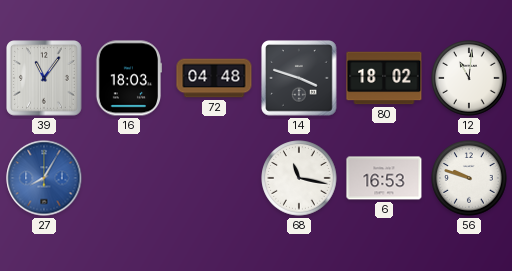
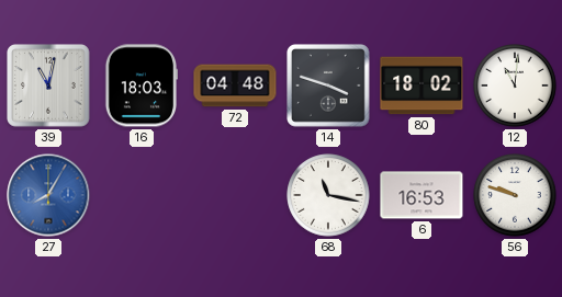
39: 11:06 -> 11:02
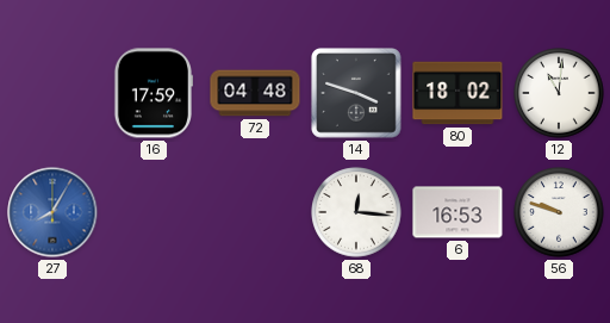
39: 11:02 -> none
16: 18:03 -> 17:59
68: 11:17 -> 12:16
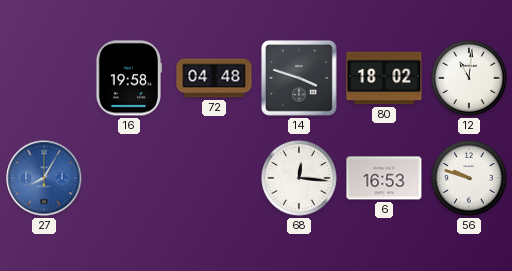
16: 17:59 -> 19:58
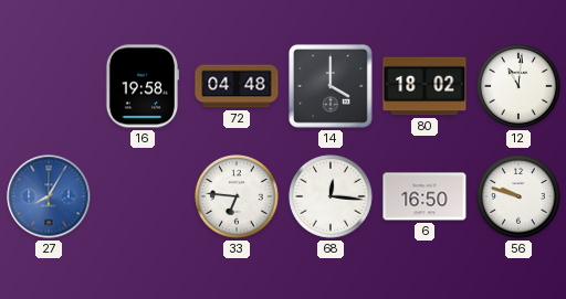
14: 3:48 -> 4:00
33: none -> 6:46
6: 16:53 -> 16:50
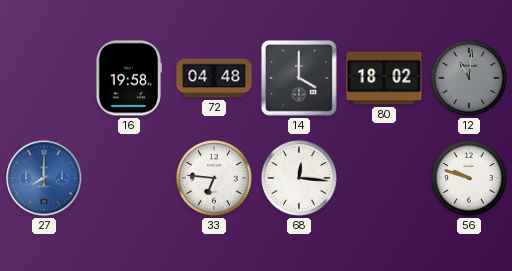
12 dial: white -> grey
27: 8:05 -> 8:00
6: 16:50 -> none
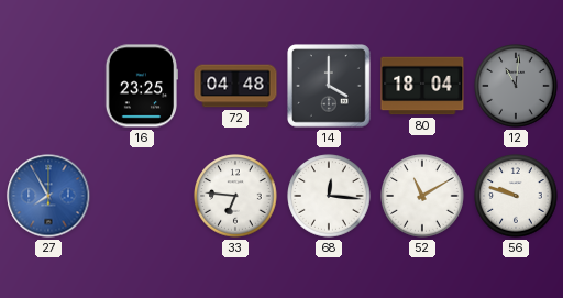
16: 19:58 -> 23:25
80: 18:02 -> 18:04
27: 8:00 -> 7:55
52: none -> 11:10
